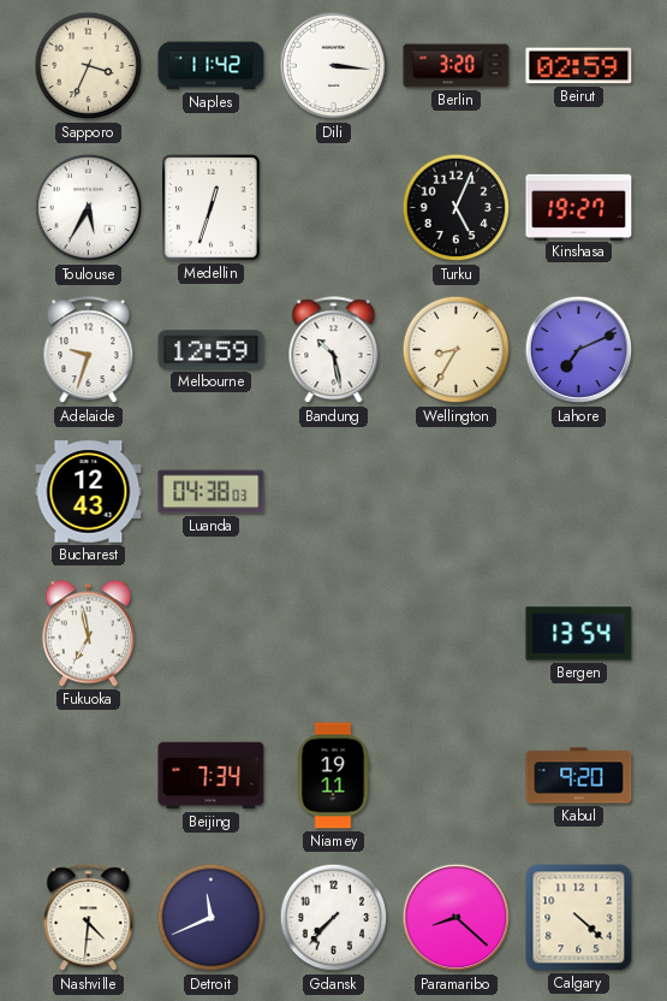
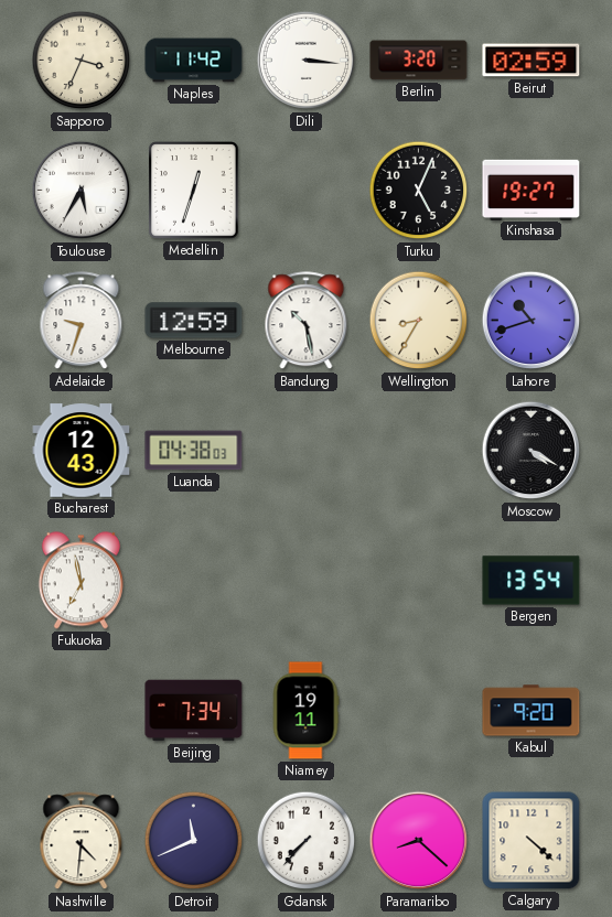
Lahore: 7:11 -> 10:42
Moscow: none -> 4:20
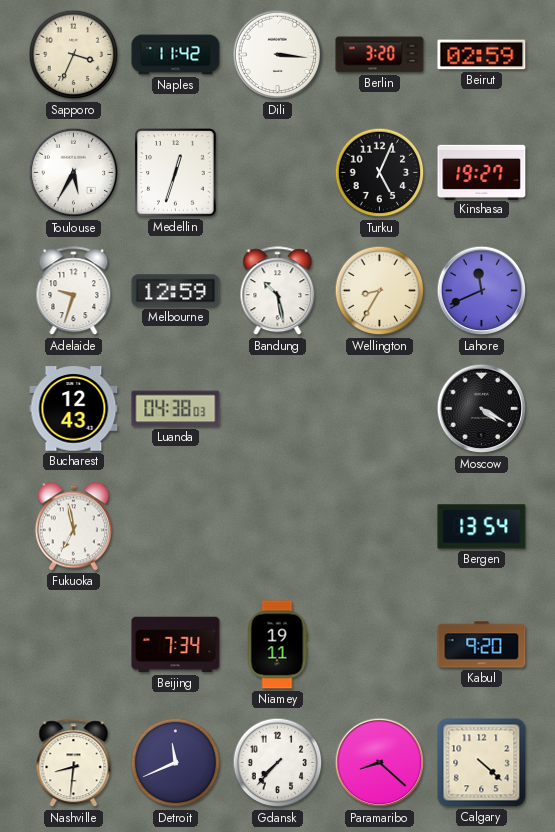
Lahore: 10:42 -> 11:41
Nashville: 4:31 -> 8:31
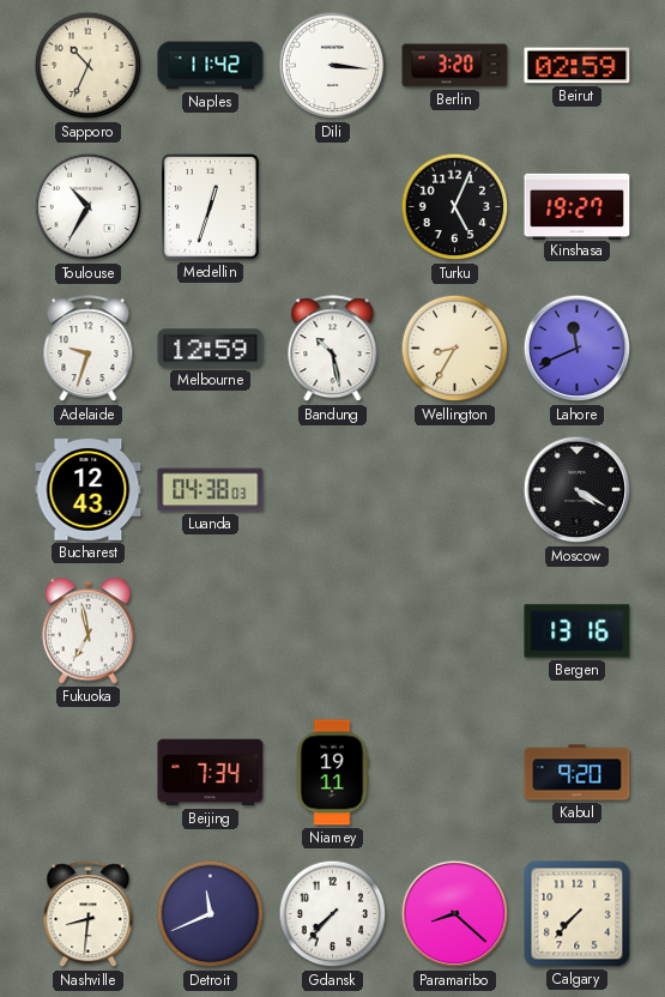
Sapporo: 3:34 -> 10:34
Toulouse: 5:35 -> 10:35
Bergen: 13:54 -> 13:16
Calgary: 4:22 -> 7:37
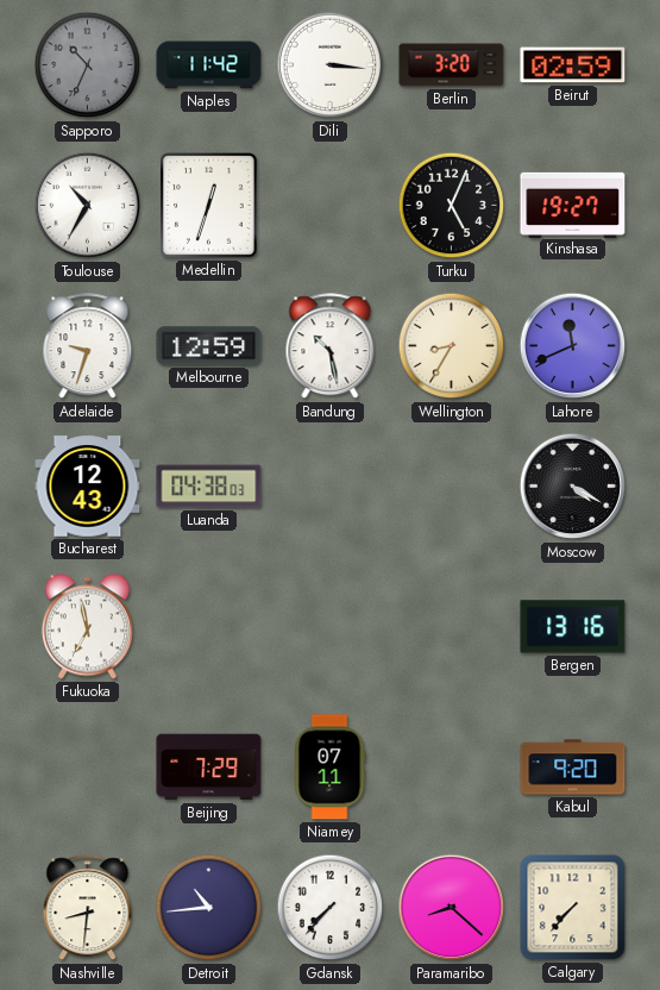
Sapporo dial: cream -> grey
Beijing: 7:34 -> 7:29
Niamey: 19:11 -> 07:11
Detroit: 11:41 -> 10:44
